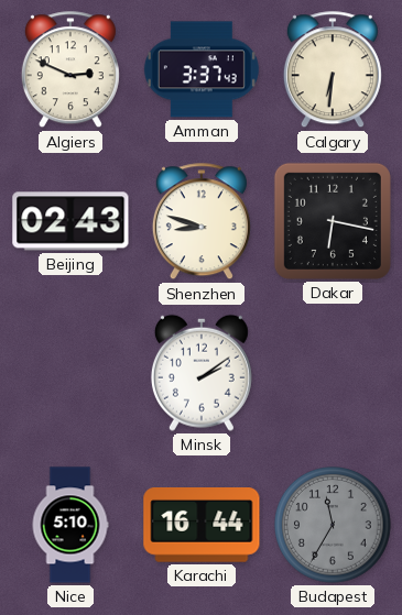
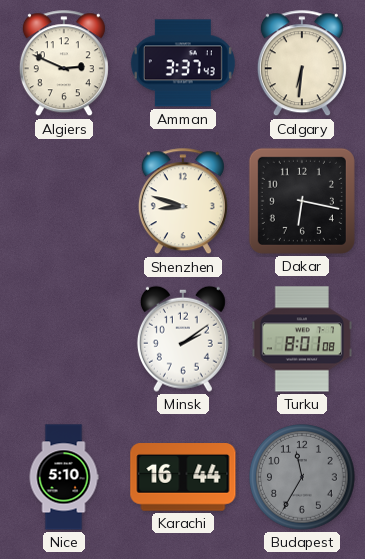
Beijing: 02:43 -> none
Turku: none -> 8:01
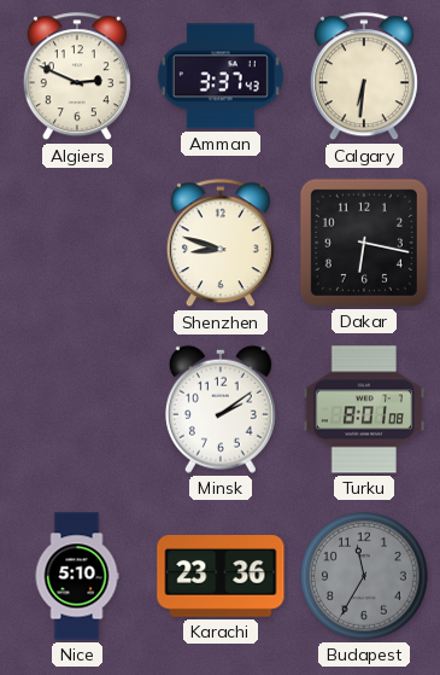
Karachi: 16:44 -> 23:36
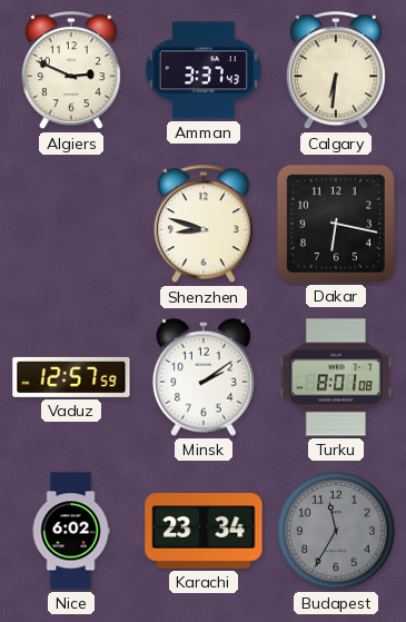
Vaduz: none -> 12:57
Nice: 5:10 -> 6:02
Karachi: 23:36 -> 23:34
